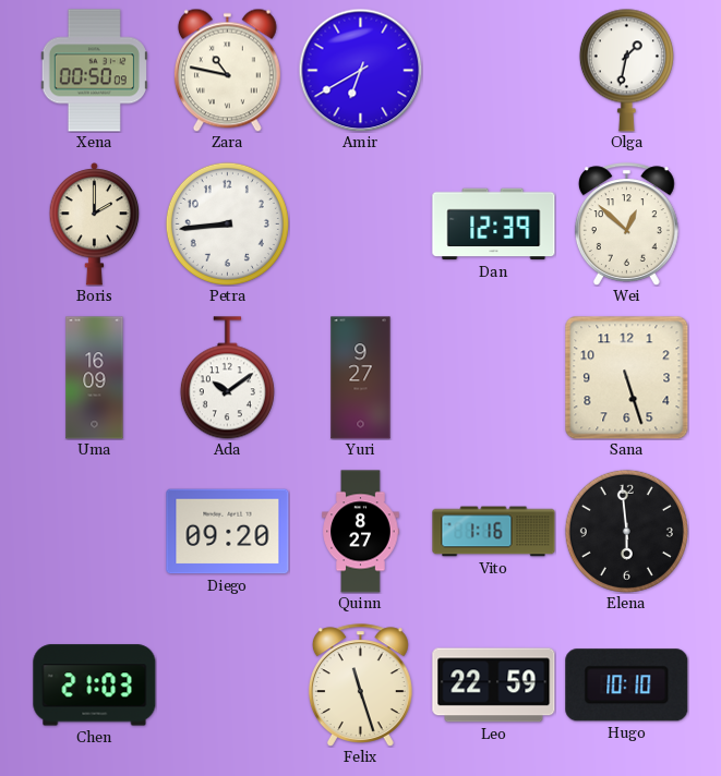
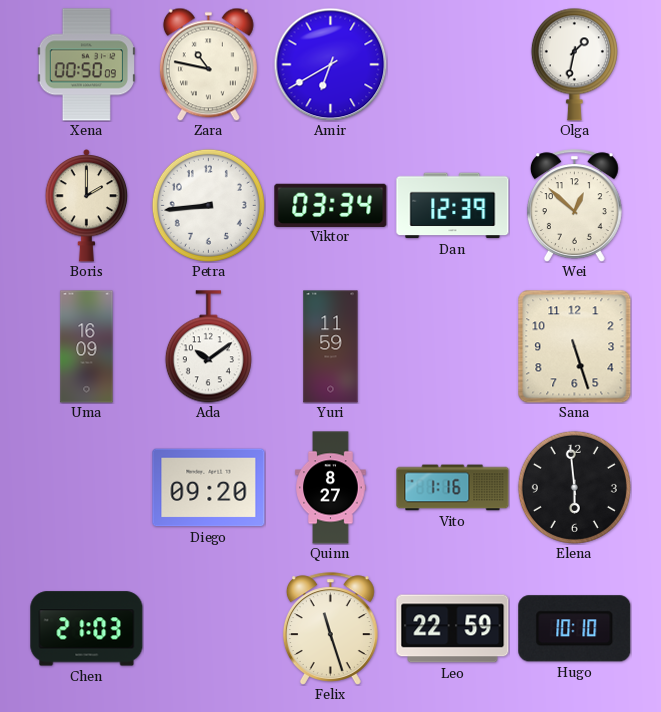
Viktor: none -> 03:34
Yuri: 9:27 -> 11:59
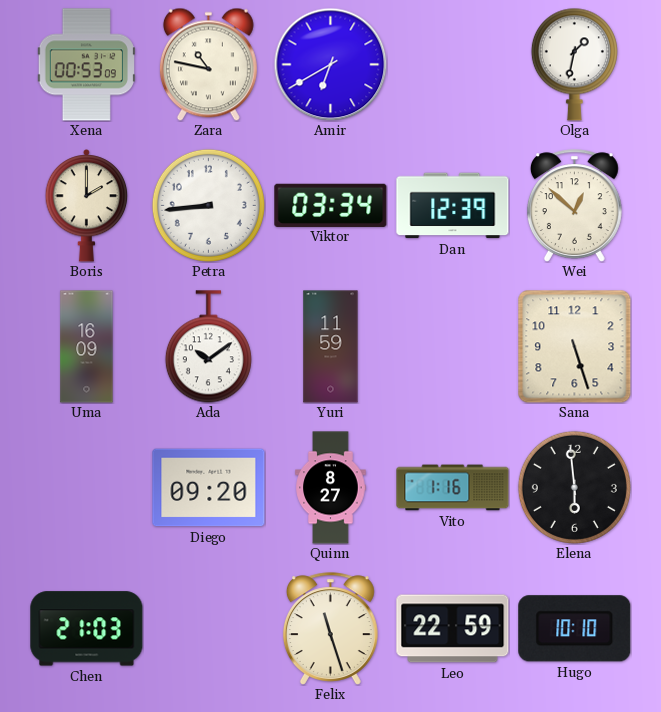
Xena: 00:50 -> 00:53
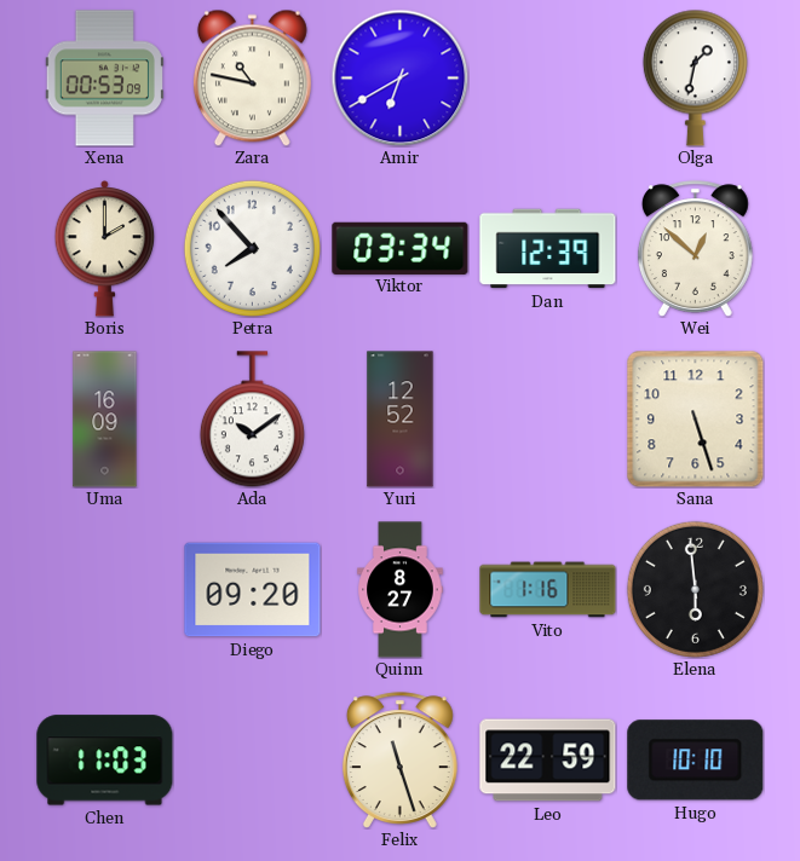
Petra: 8:44 -> 7:53
Yuri: 11:59 -> 12:52
Chen: 21:03 -> 11:03
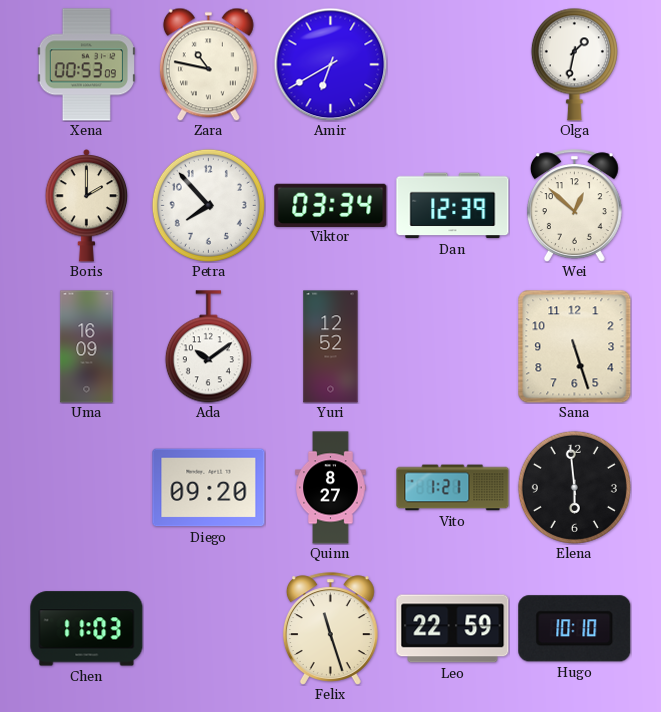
Vito: 1:16 -> 1:21
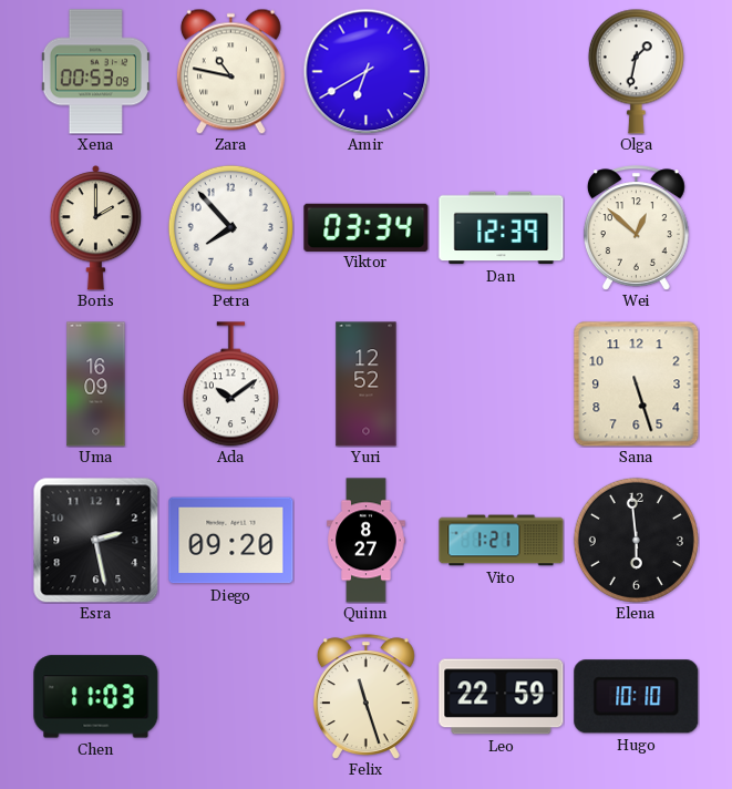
Esra: none -> 2:28
